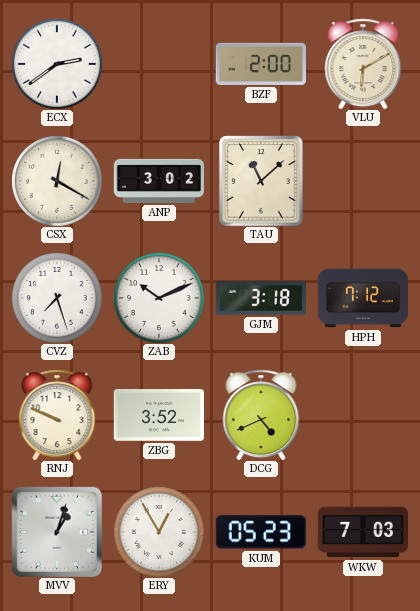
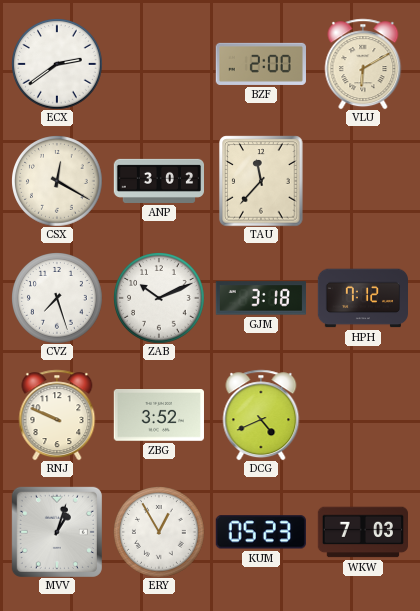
TAU: 11:08 -> 11:37
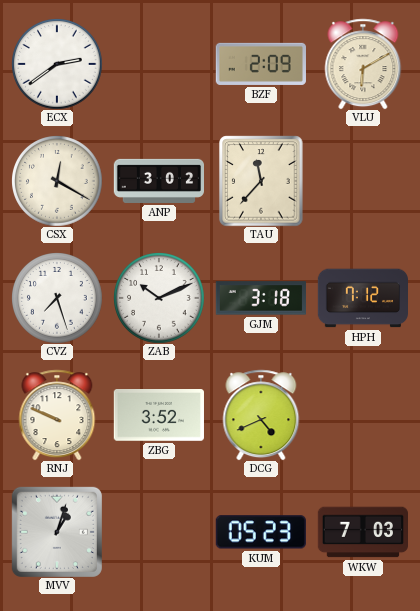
BZF: 2:00 -> 2:09
ERY: 12:55 -> none
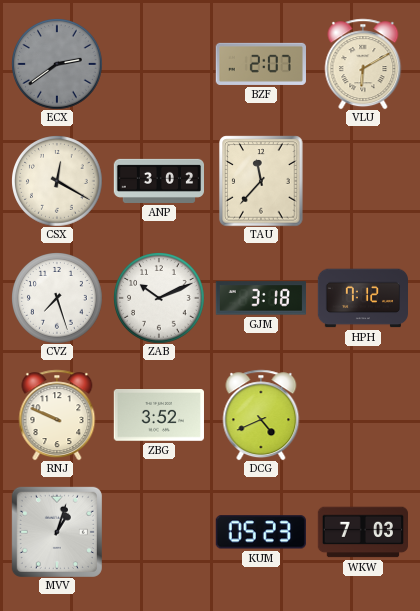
ECX dial: white -> grey
BZF: 2:09 -> 2:07
